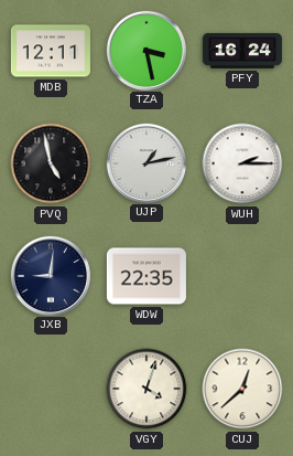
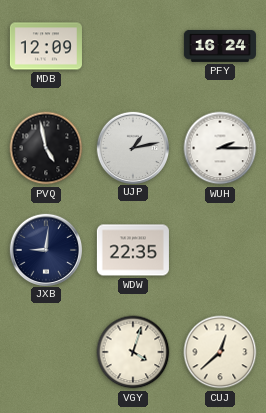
MDB: 12:11 -> 12:09
TZA: 3:28 -> none
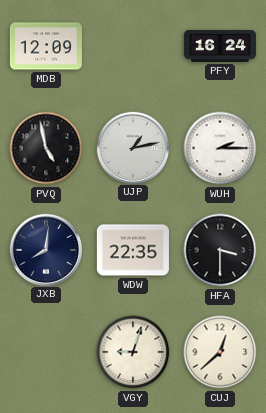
JXB: 9:01 -> 8:01
HFA: none -> 3:30
VGY: 4:03 -> 9:03
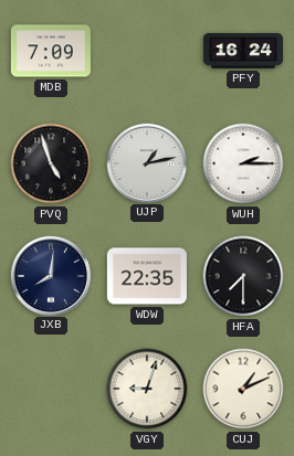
MDB: 12:09 -> 7:09
PVQ: 4:58 -> 4:57
HFA: 3:30 -> 7:30
CUJ: 12:38 -> 1:11
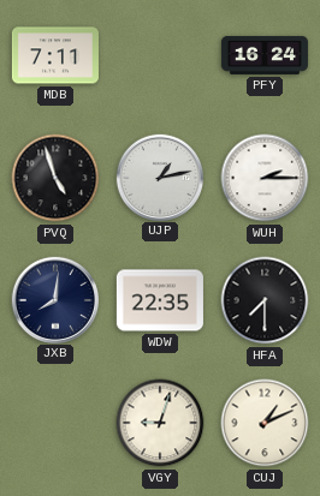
MDB: 7:09 -> 7:11
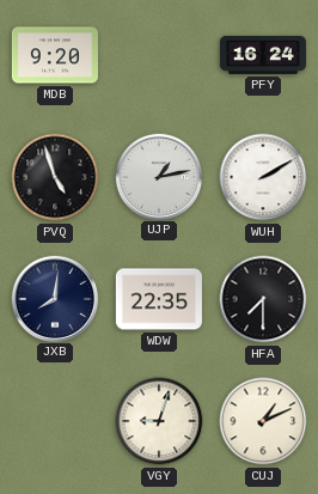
MDB: 7:11 -> 9:20
WUH: 2:15 -> 2:10
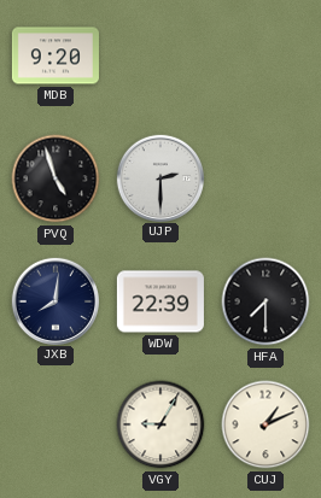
PFY: 16:24 -> none
UJP: 1:13 -> 2:30
WUH: 2:10 -> none
WDW: 22:35 -> 22:39
VGY: 9:03 -> 9:05
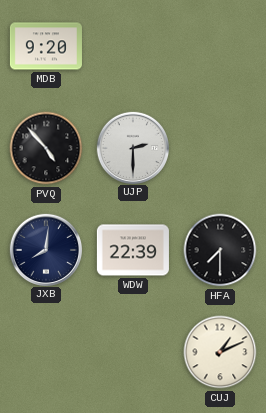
PVQ: 4:57 -> 4:53
VGY: 9:05 -> none
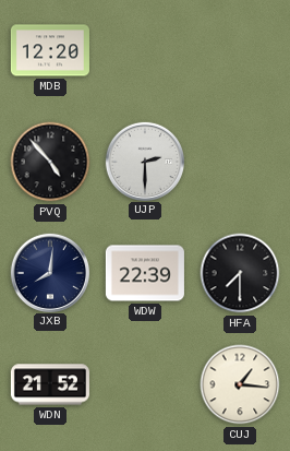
MDB: 9:20 -> 12:20
WDN: none -> 21:52
CUJ: 1:11 -> 1:16
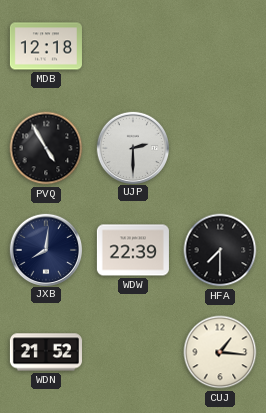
MDB: 12:20 -> 12:18
PVQ: 4:53 -> 4:55
